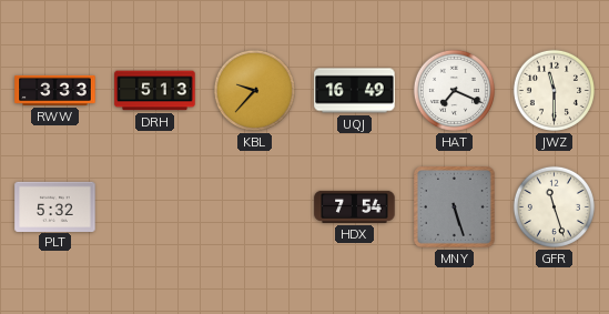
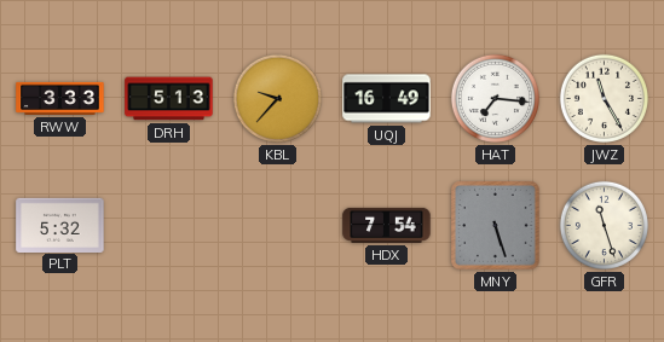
HAT: 7:19 -> 7:16
JWZ: 11:30 -> 11:25
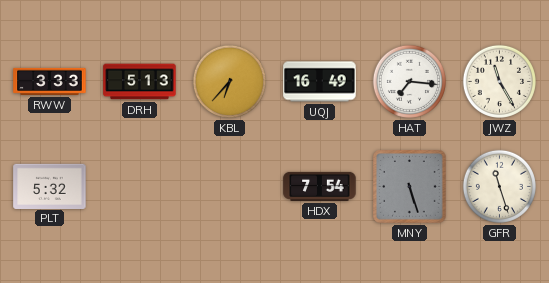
KBL: 9:37 -> 6:37
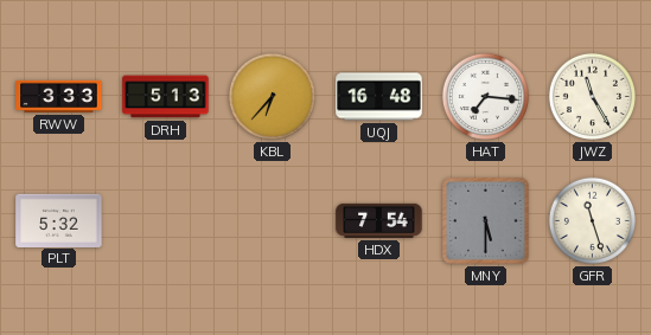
UQJ: 16:49 -> 16:48
MNY: 5:27 -> 5:30
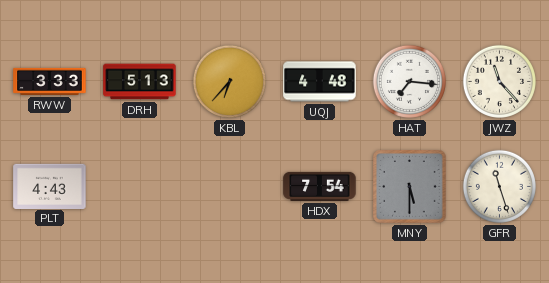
UQJ: 16:48 -> 4:48
JWZ: 11:25 -> 11:23
PLT: 5:32 -> 4:43
